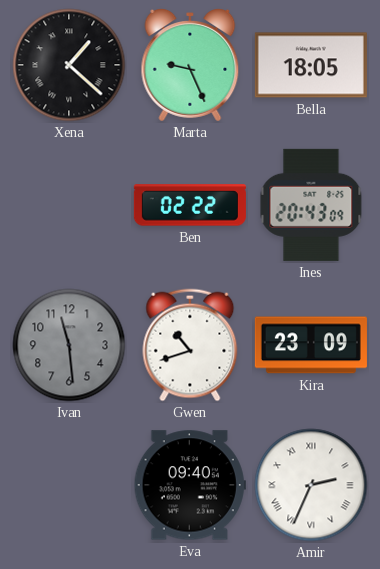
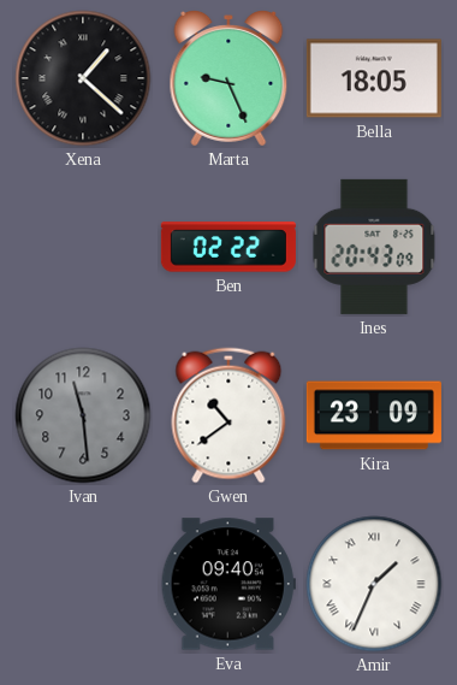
Gwen: 10:42 -> 10:39
Amir: 2:34 -> 1:34
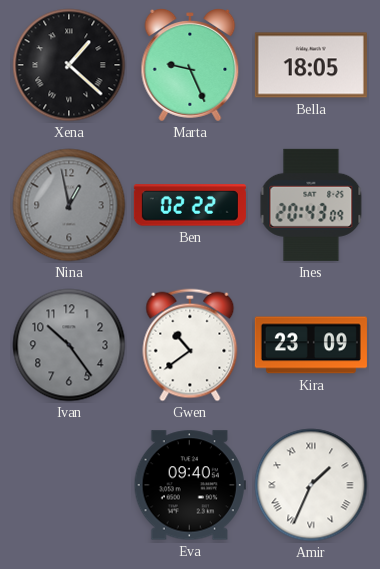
Nina: none -> 12:58
Ivan: 11:29 -> 10:24
